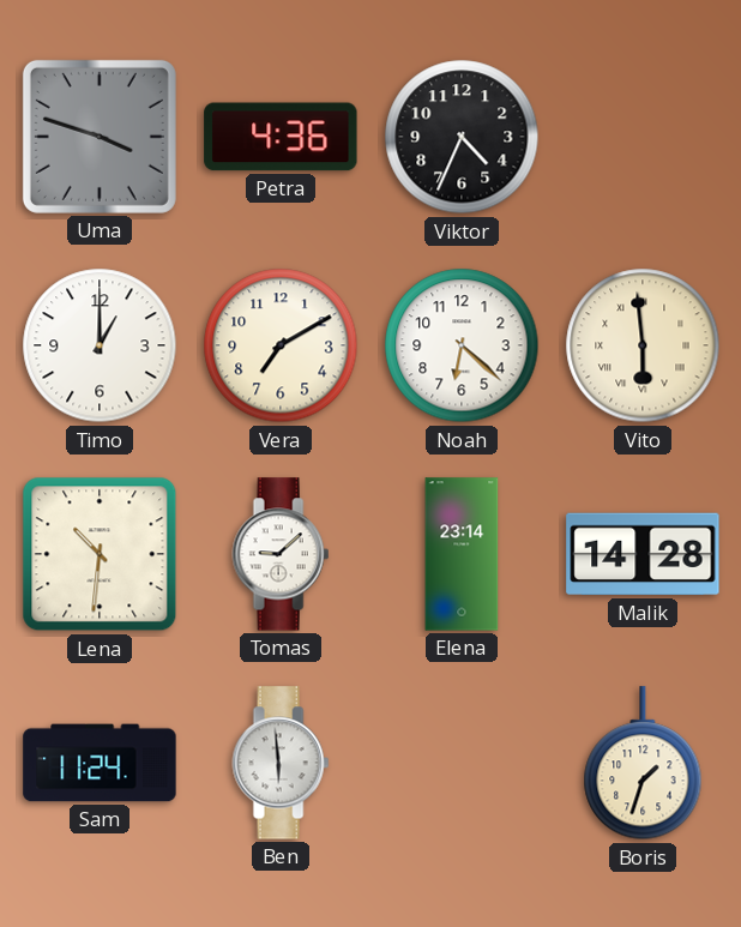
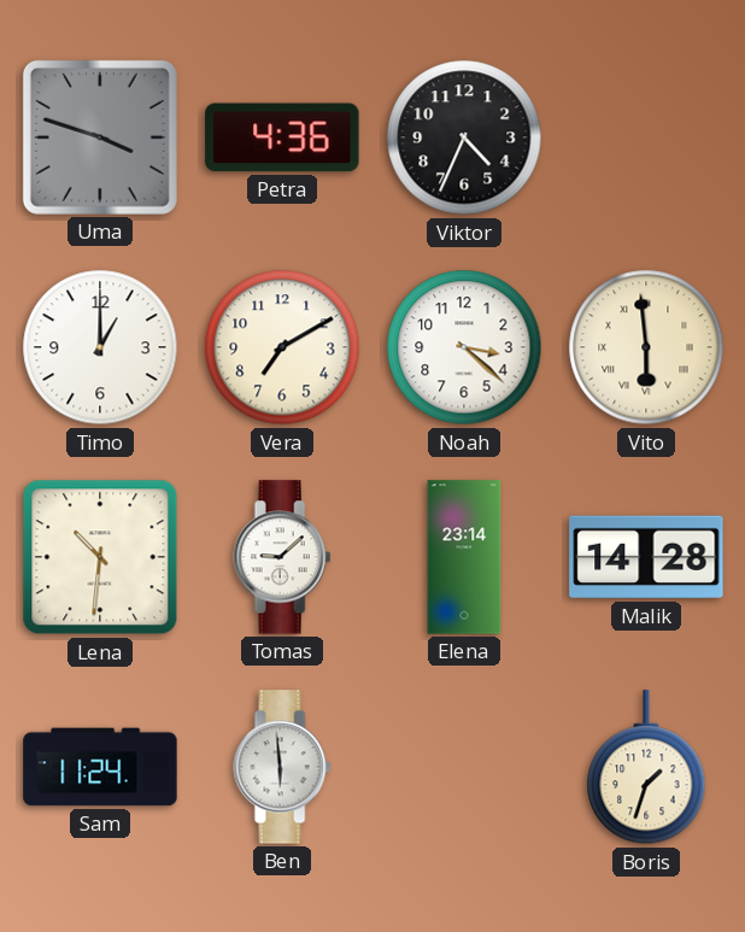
Noah: 6:22 -> 3:22
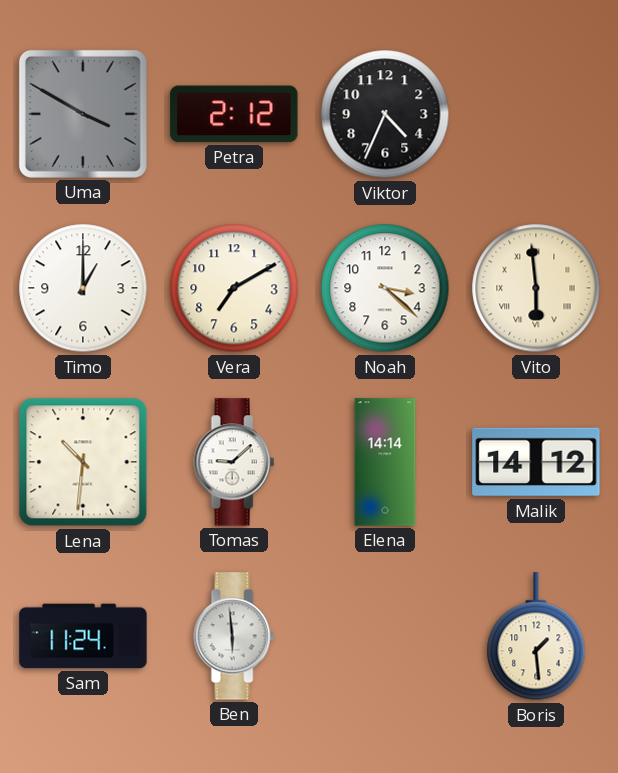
Uma: 3:48 -> 3:50
Petra: 4:36 -> 2:12
Elena: 23:14 -> 14:14
Malik: 14:28 -> 14:12
Boris: 1:33 -> 1:29
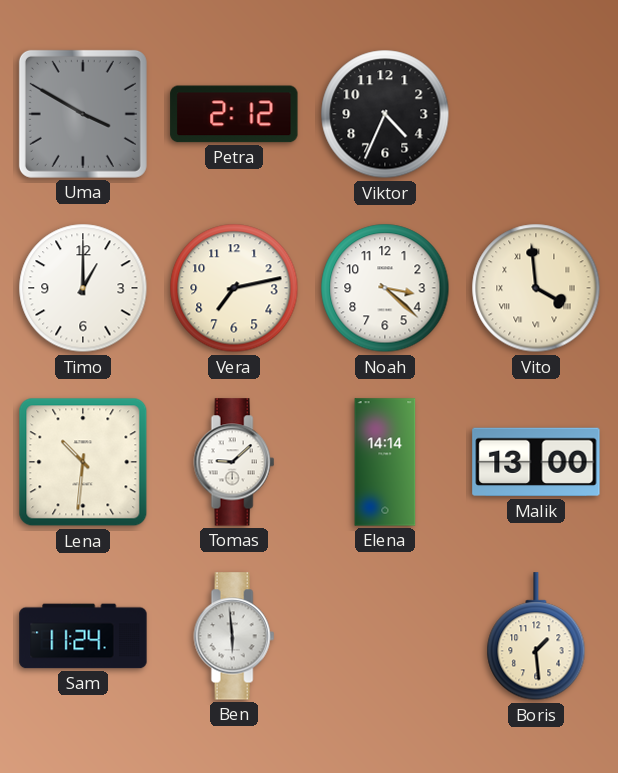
Vera: 7:10 -> 7:13
Vito: 5:59 -> 3:59
Malik: 14:12 -> 13:00
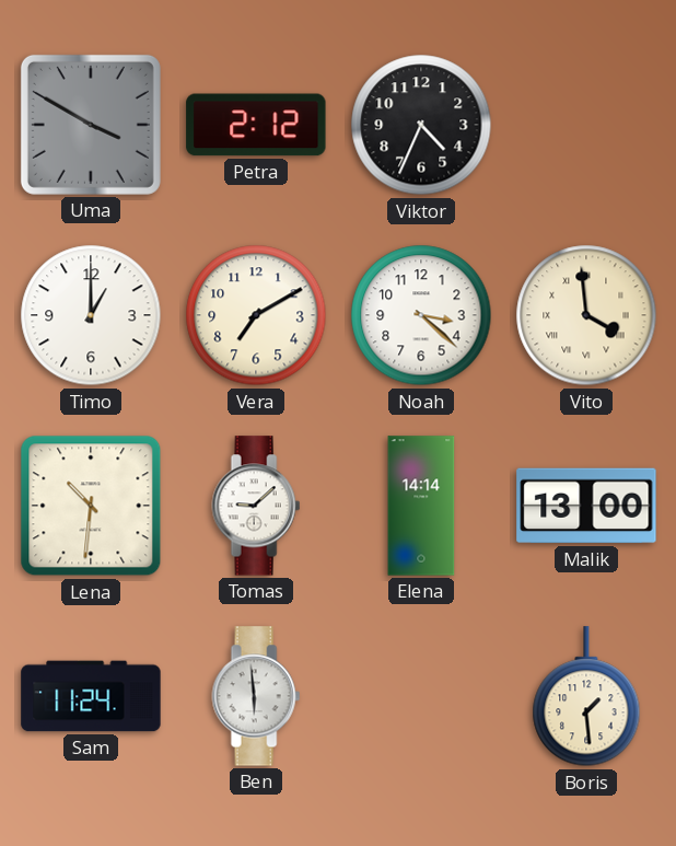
Vera: 7:13 -> 7:10
